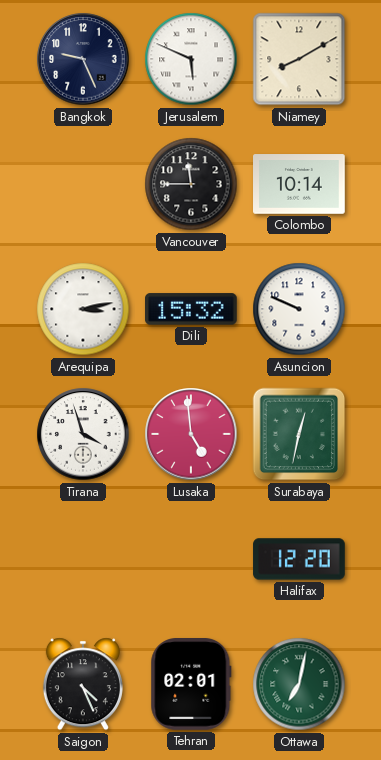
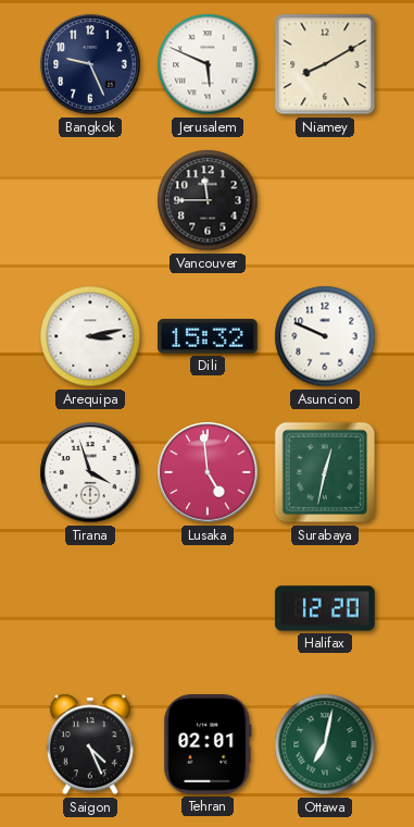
Colombo: 10:14 -> none
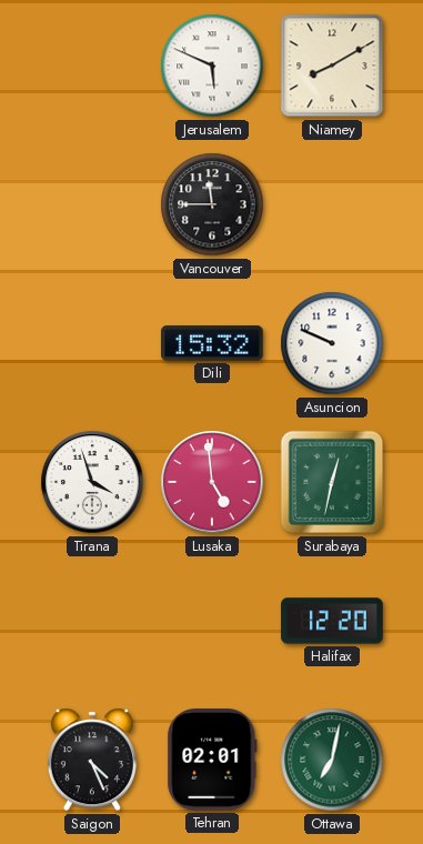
Bangkok: 9:26 -> none
Arequipa: 3:13 -> none
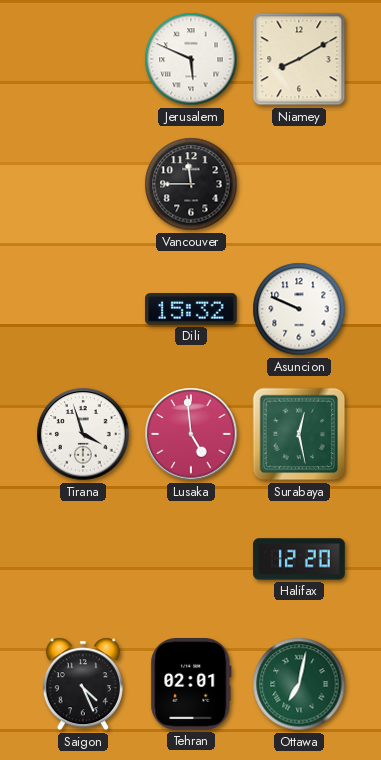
Surabaya: 12:32 -> 12:28
